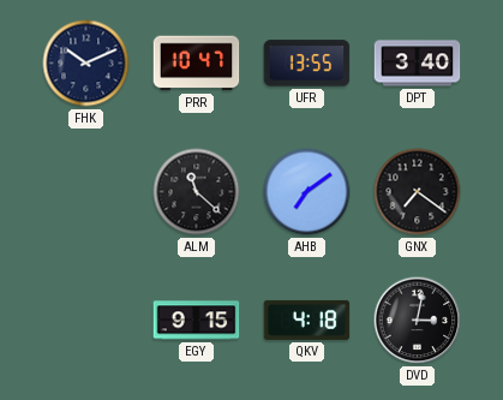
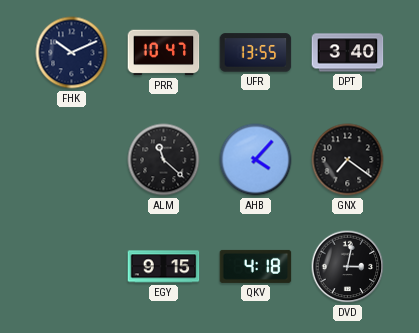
AHB: 7:09 -> 4:07
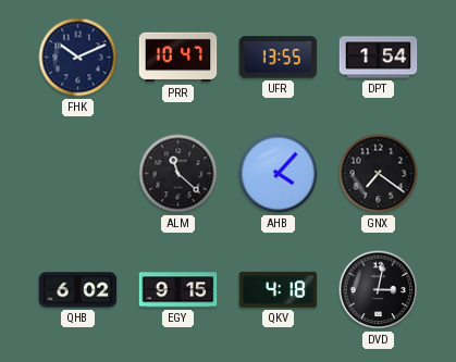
DPT: 3:40 -> 1:54
QHB: none -> 6:02
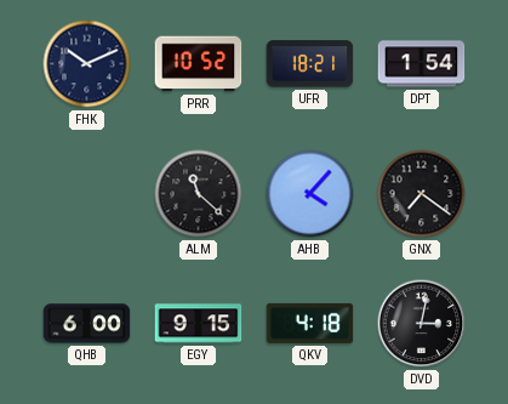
PRR: 10:47 -> 10:52
UFR: 13:55 -> 18:21
QHB: 6:02 -> 6:00
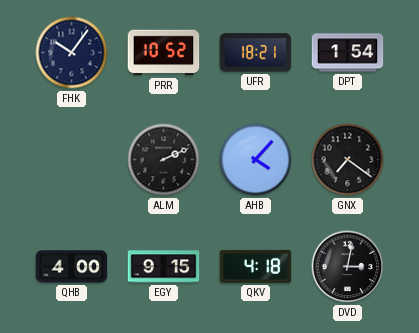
FHK: 10:11 -> 10:06
ALM: 11:22 -> 2:11
QHB: 6:00 -> 4:00
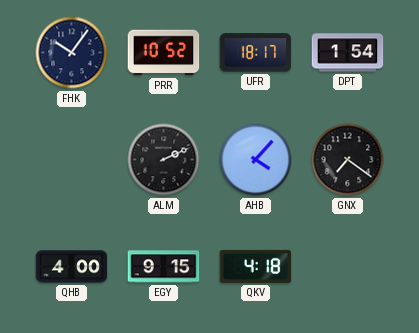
UFR: 18:21 -> 18:17
DVD: 3:02 -> none
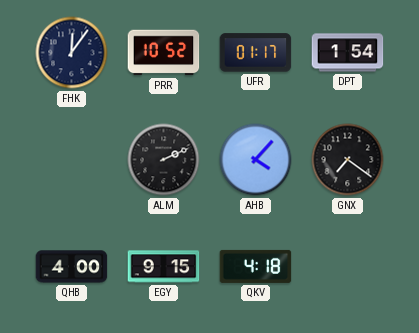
FHK: 10:06 -> 12:06
UFR: 18:17 -> 01:17
